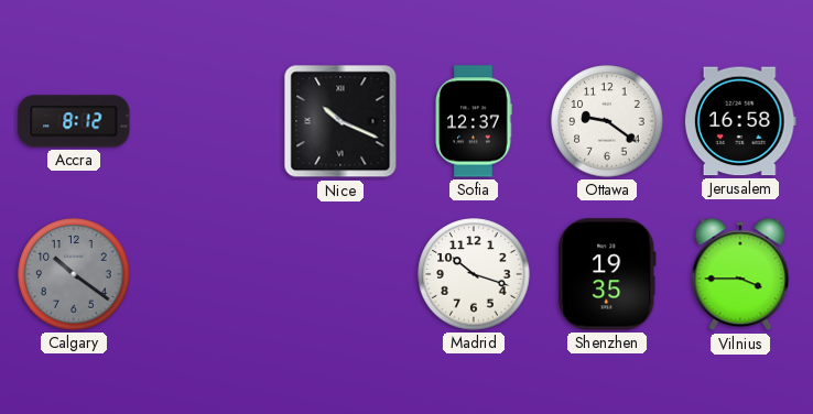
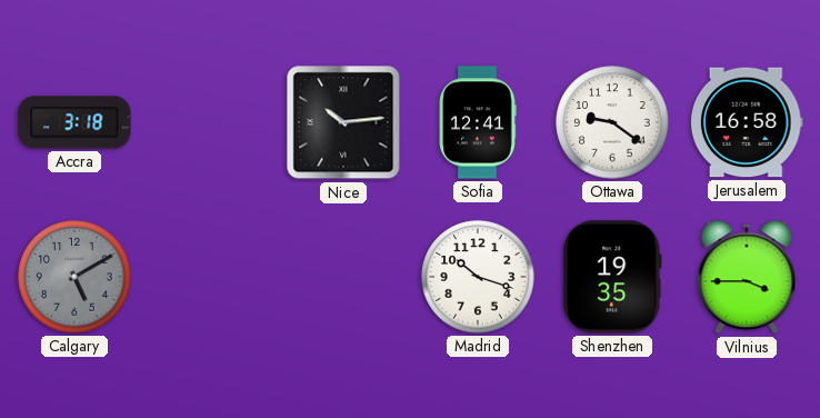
Accra: 8:12 -> 3:18
Nice: 10:19 -> 10:14
Sofia: 12:37 -> 12:41
Calgary: 10:21 -> 5:10
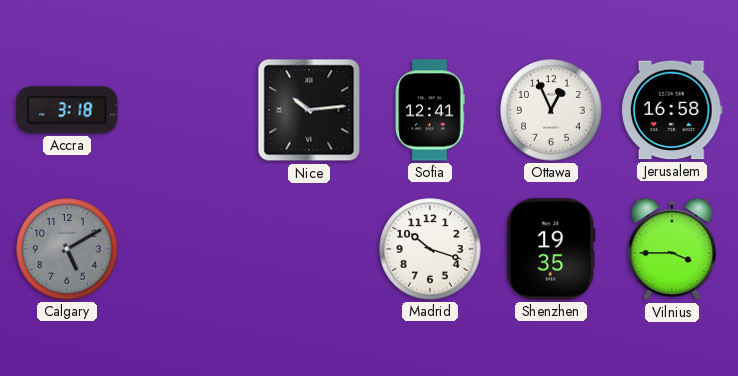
Ottawa: 9:21 -> 12:56
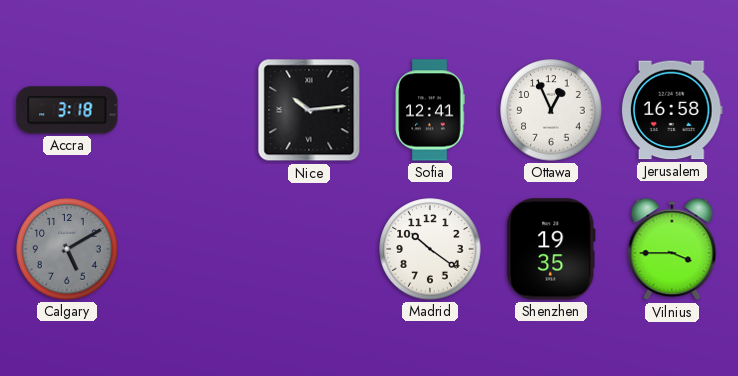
Madrid: 10:18 -> 10:21
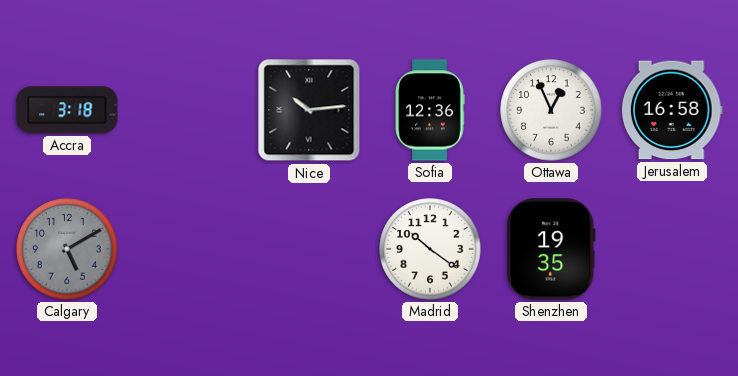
Sofia: 12:41 -> 12:36
Vilnius: 3:45 -> none
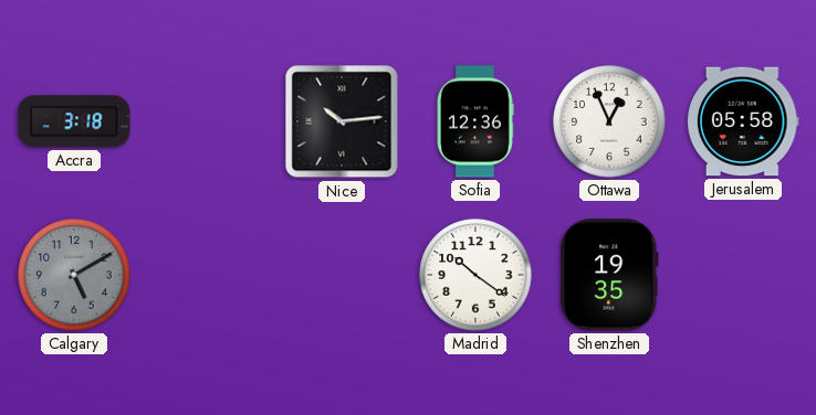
Jerusalem: 16:58 -> 05:58
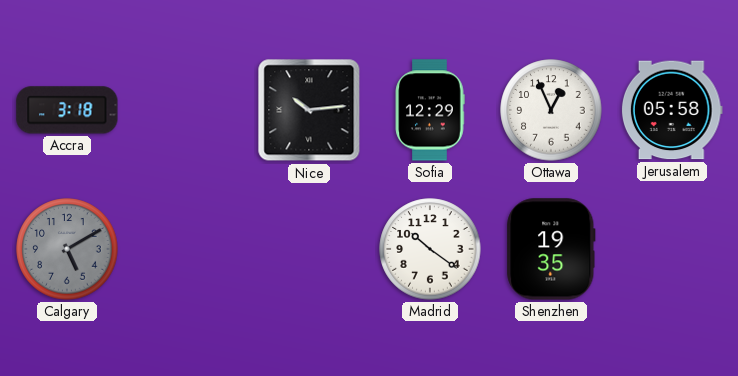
Sofia: 12:36 -> 12:29
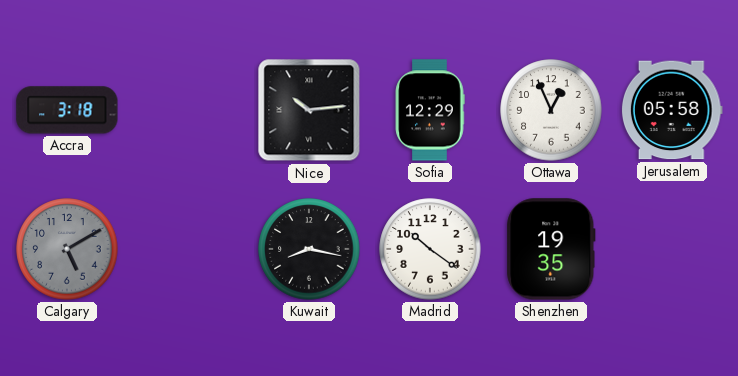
Kuwait: none -> 8:17
